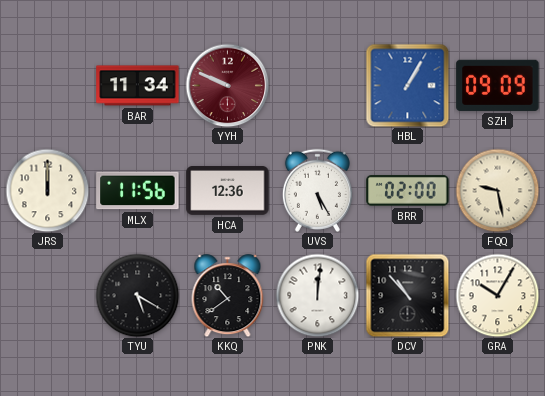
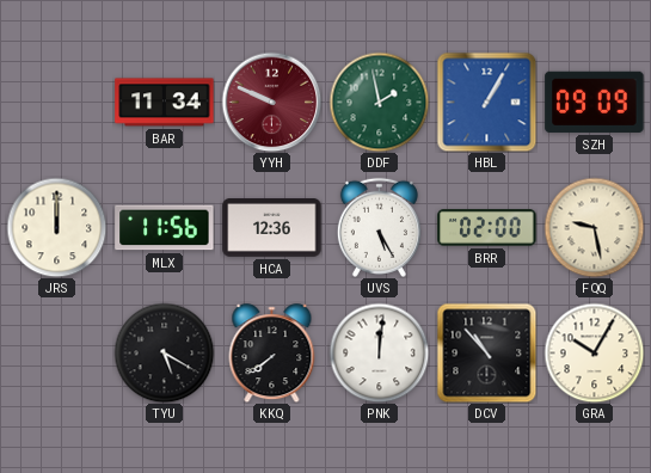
DDF: none -> 1:58
KKQ: 10:39 -> 7:39
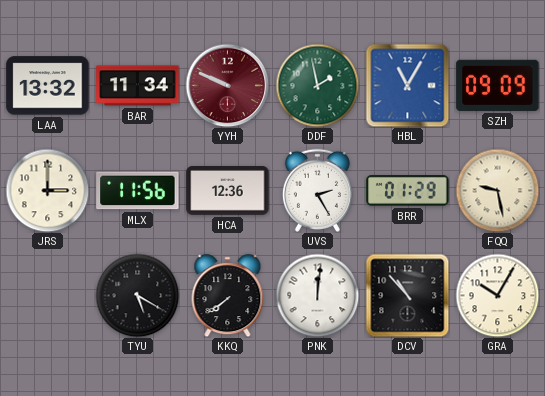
LAA: none -> 13:32
HBL: 1:05 -> 11:05
JRS: 12:00 -> 3:00
UVS: 5:25 -> 2:25
BRR: 02:00 -> 01:29
